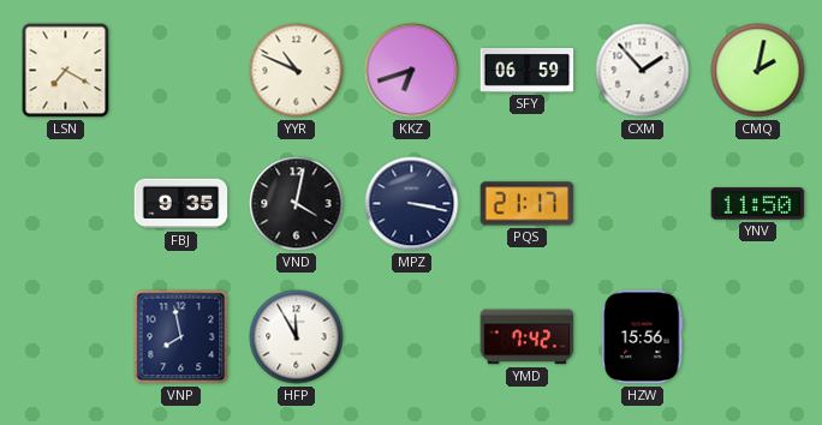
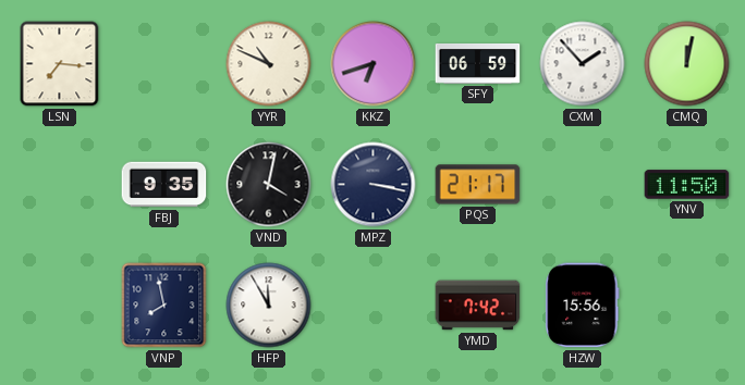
LSN: 7:20 -> 7:16
CMQ: 2:02 -> 12:02
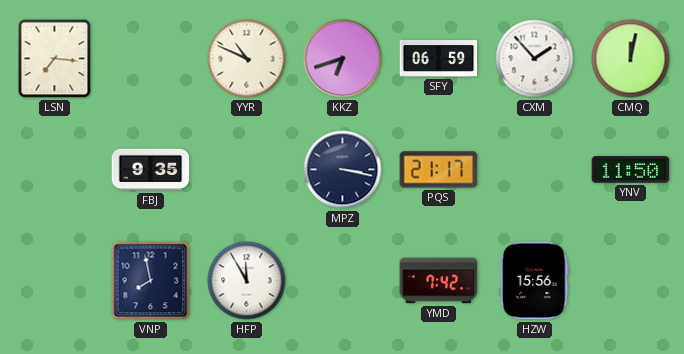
VND: 4:02 -> none
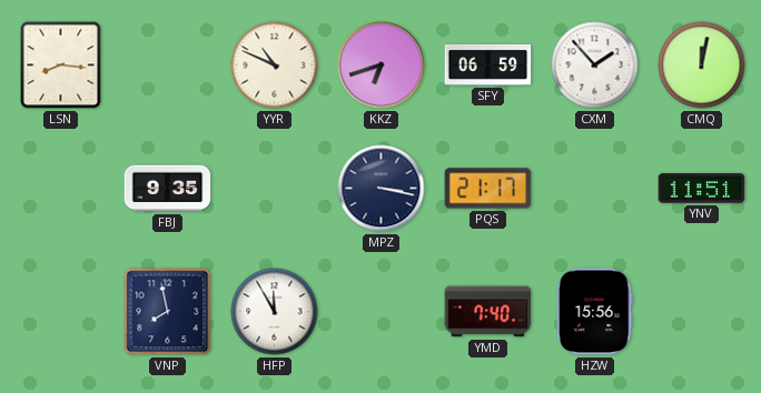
LSN: 7:16 -> 8:16
YNV: 11:50 -> 11:51
YMD: 7:42 -> 7:40
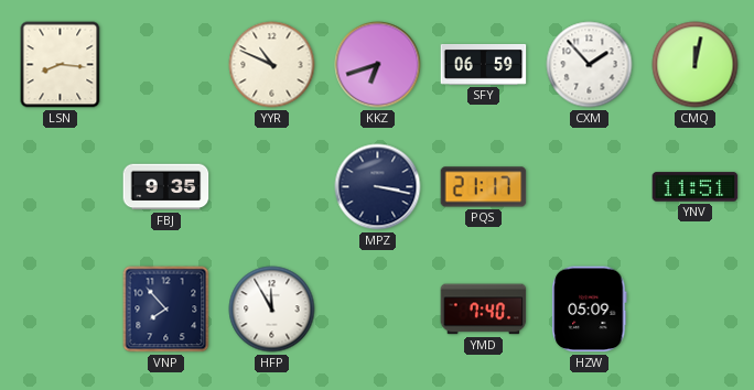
VNP: 7:58 -> 7:53
HZW: 15:56 -> 05:09
